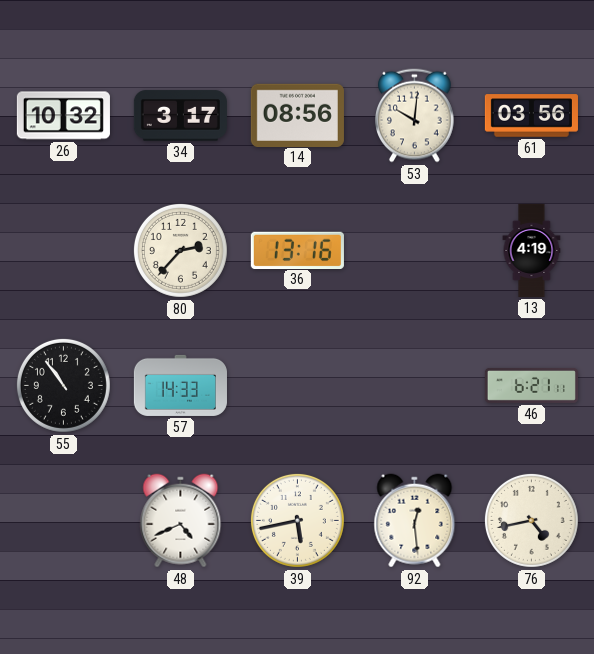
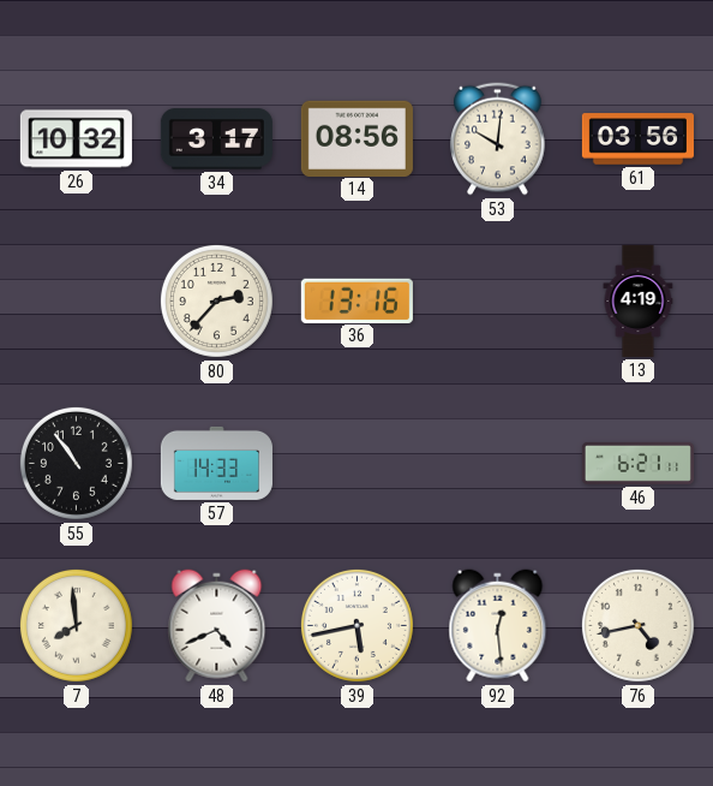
7: none -> 7:59
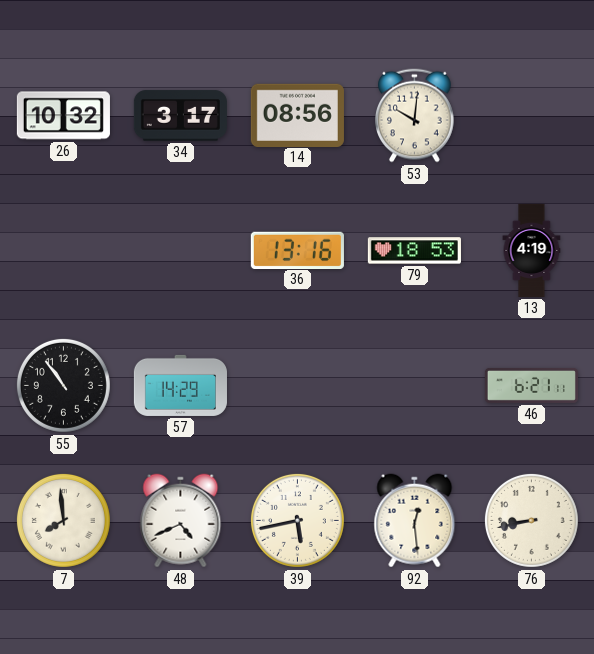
61: 03:56 -> none
80: 2:37 -> none
79: none -> 18:53
57: 14:33 -> 14:29
76: 4:43 -> 8:43
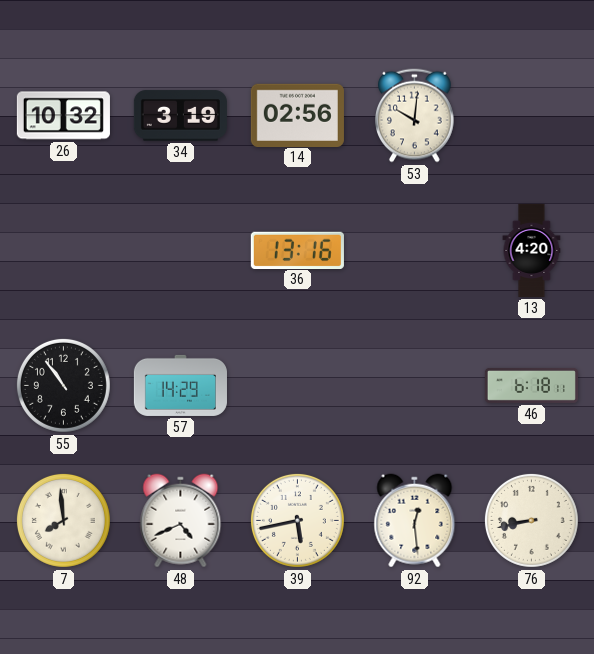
34: 3:17 -> 3:19
14: 08:56 -> 02:56
79: 18:53 -> none
13: 4:19 -> 4:20
46: 6:21 -> 6:18
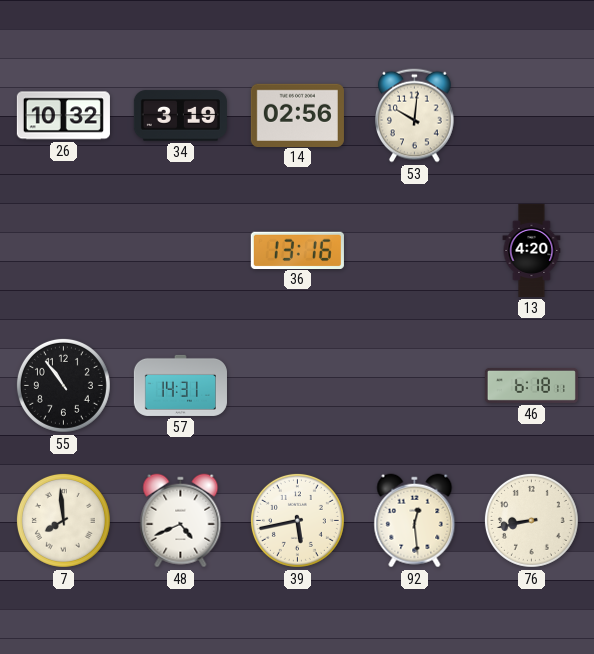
57: 14:29 -> 14:31
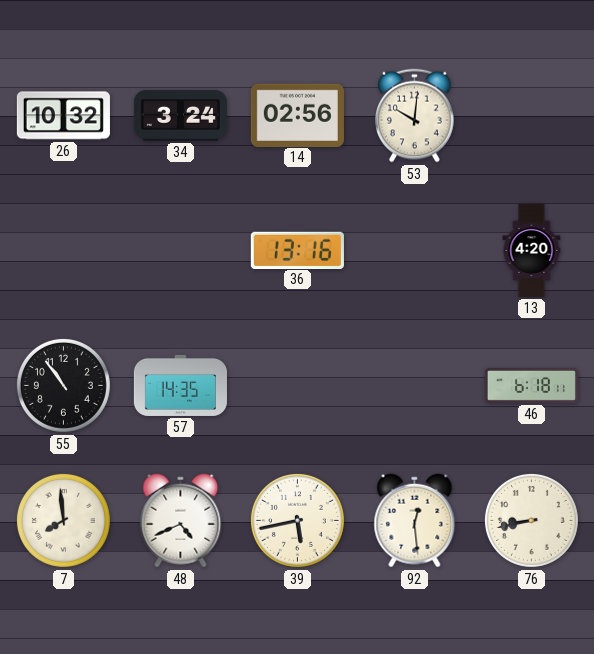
34: 3:19 -> 3:24
57: 14:31 -> 14:35
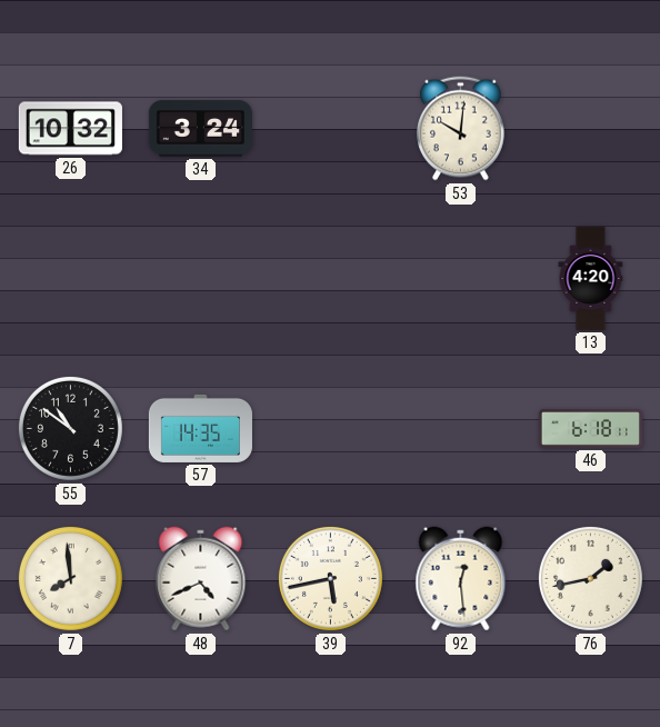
14: 02:56 -> none
36: 13:16 -> none
55: 10:54 -> 10:51
76: 8:43 -> 1:43
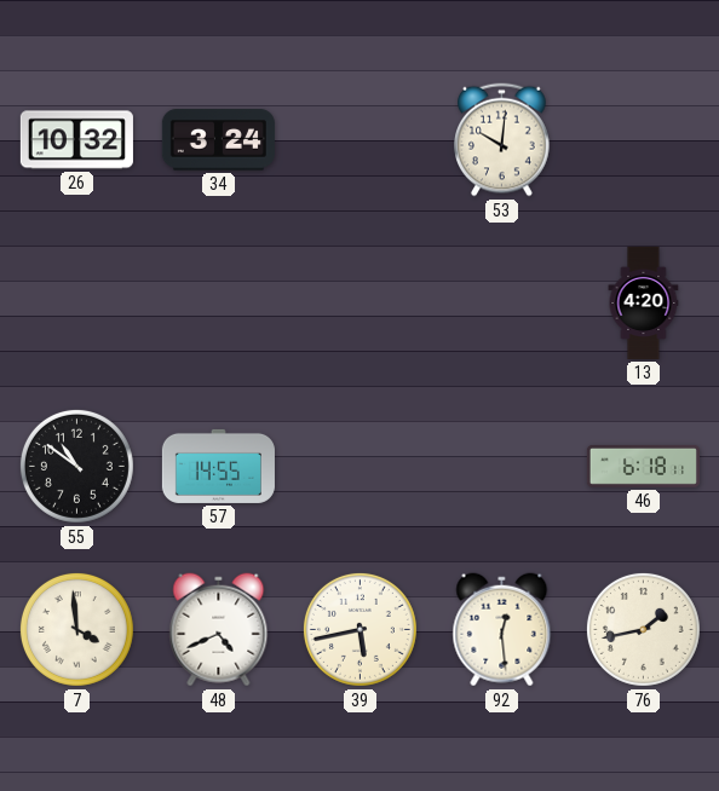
57: 14:35 -> 14:55
7: 7:59 -> 3:59
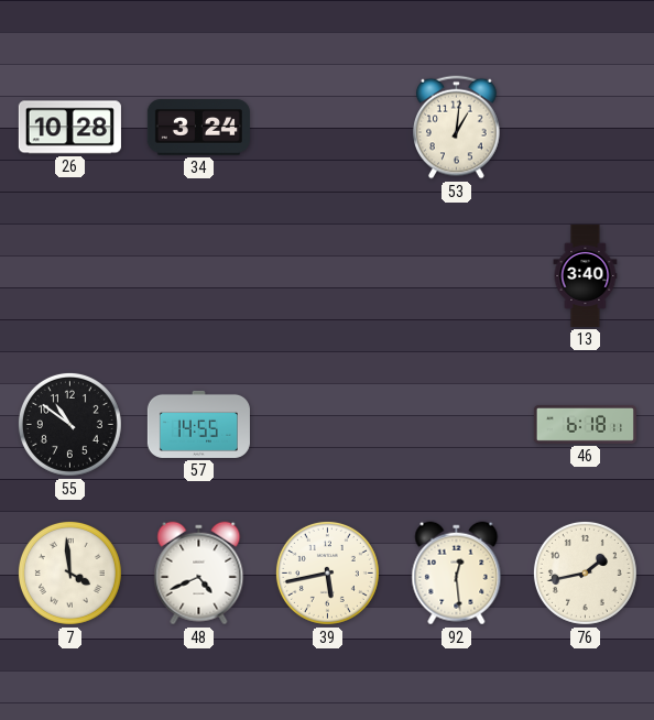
26: 10:32 -> 10:28
53: 10:01 -> 1:01
13: 4:20 -> 3:40
